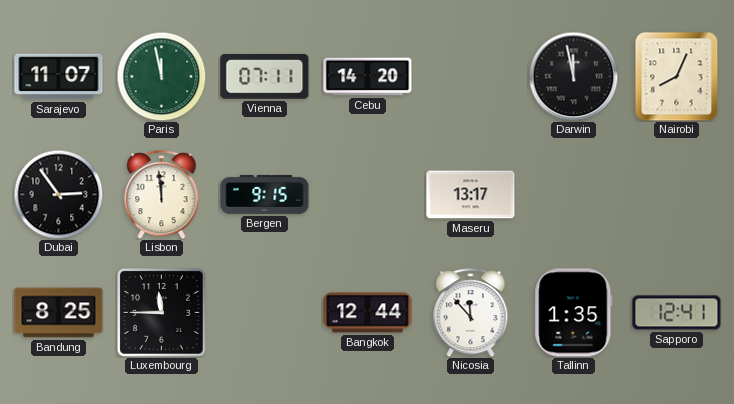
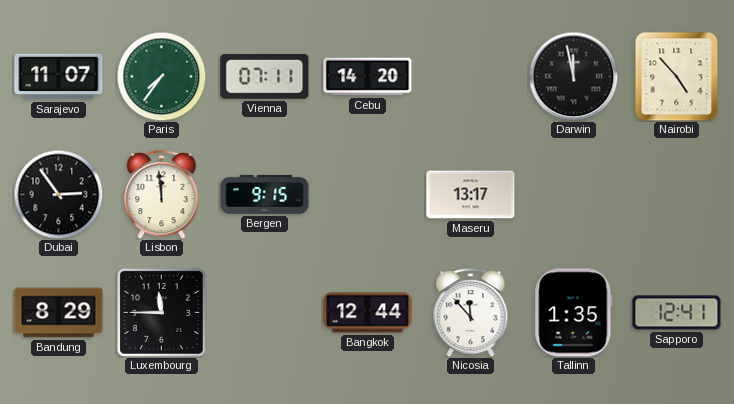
Paris: 11:58 -> 7:36
Nairobi: 8:04 -> 4:53
Bandung: 8:25 -> 8:29
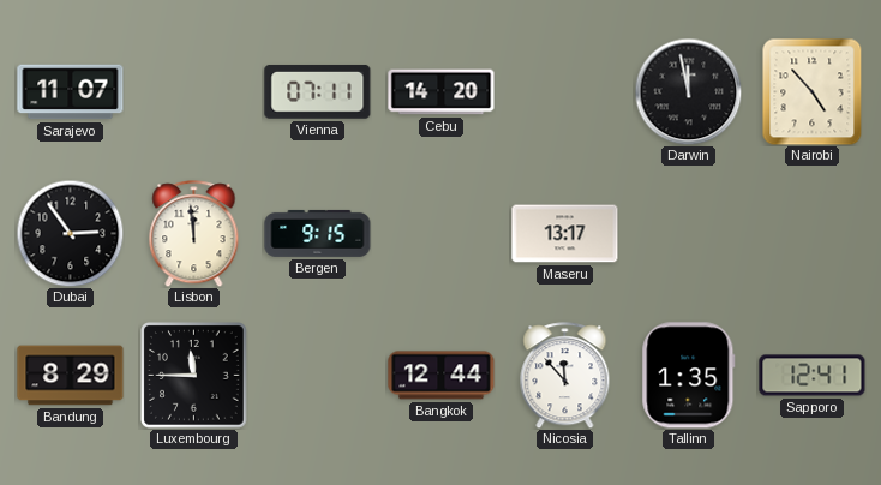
Paris: 7:36 -> none
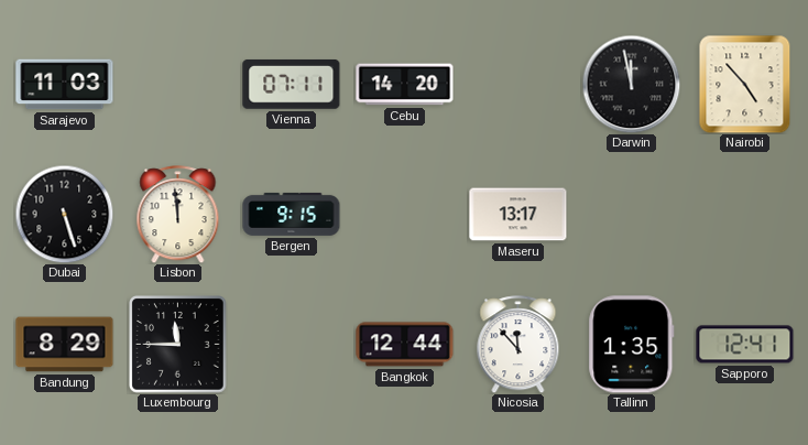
Sarajevo: 11:07 -> 11:03
Dubai: 2:54 -> 5:27
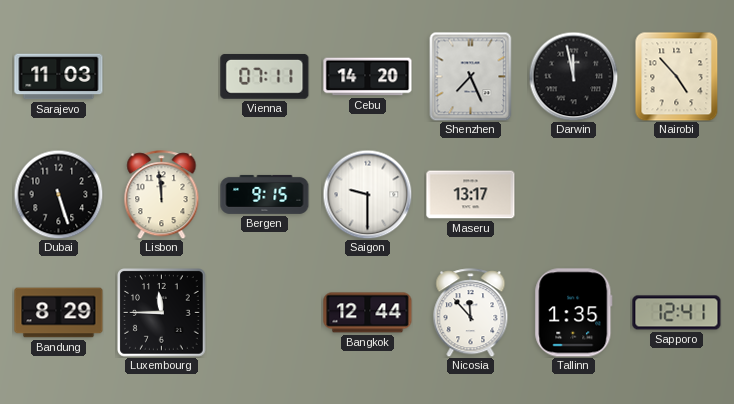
Shenzhen: none -> 7:26
Saigon: none -> 9:30
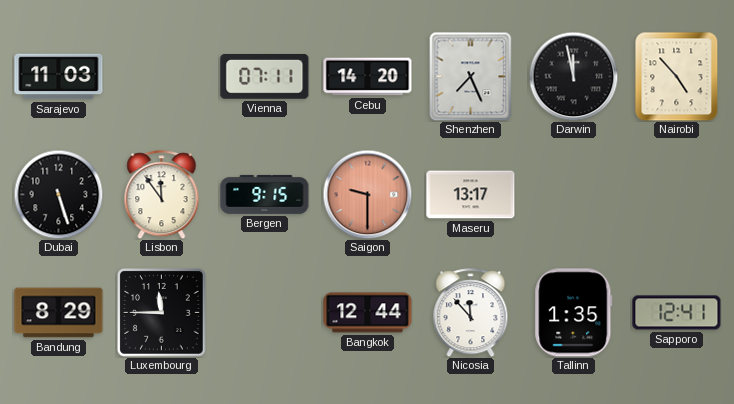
Lisbon: 11:59 -> 11:54
Saigon dial: white -> salmon
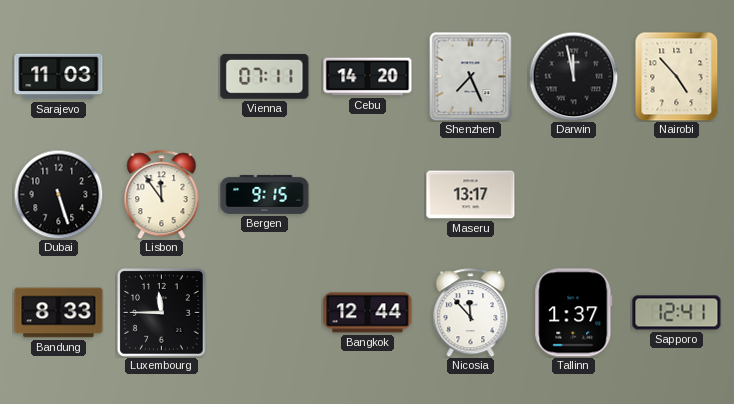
Saigon: 9:30 -> none
Bandung: 8:29 -> 8:33
Tallinn: 1:35 -> 1:37
